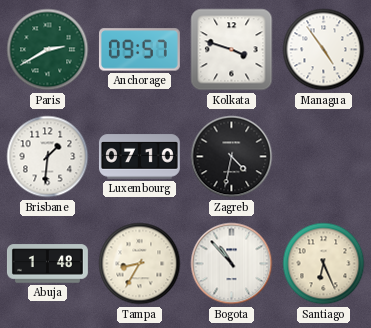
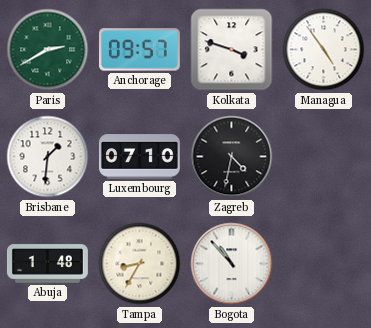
Santiago: 6:26 -> none
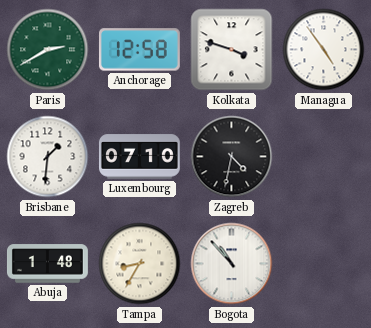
Anchorage: 09:57 -> 12:58
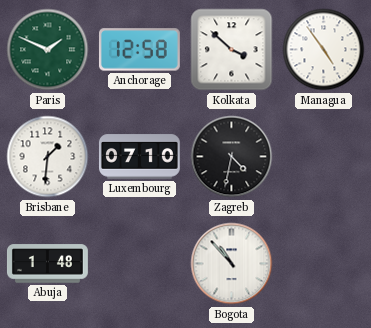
Paris: 2:40 -> 1:49
Kolkata: 3:48 -> 3:52
Tampa: 8:35 -> none
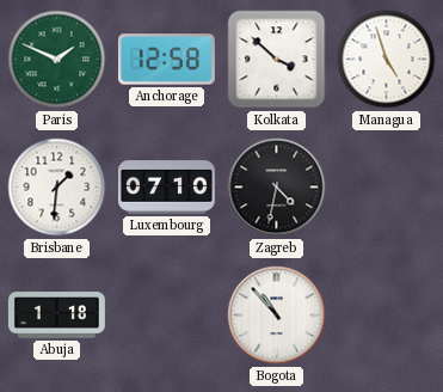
Managua: 4:54 -> 4:57
Abuja: 1:48 -> 1:18
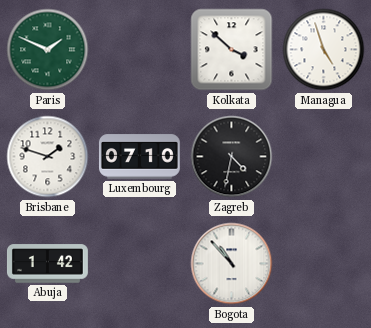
Anchorage: 12:58 -> none
Brisbane: 1:31 -> 1:48
Abuja: 1:18 -> 1:42
